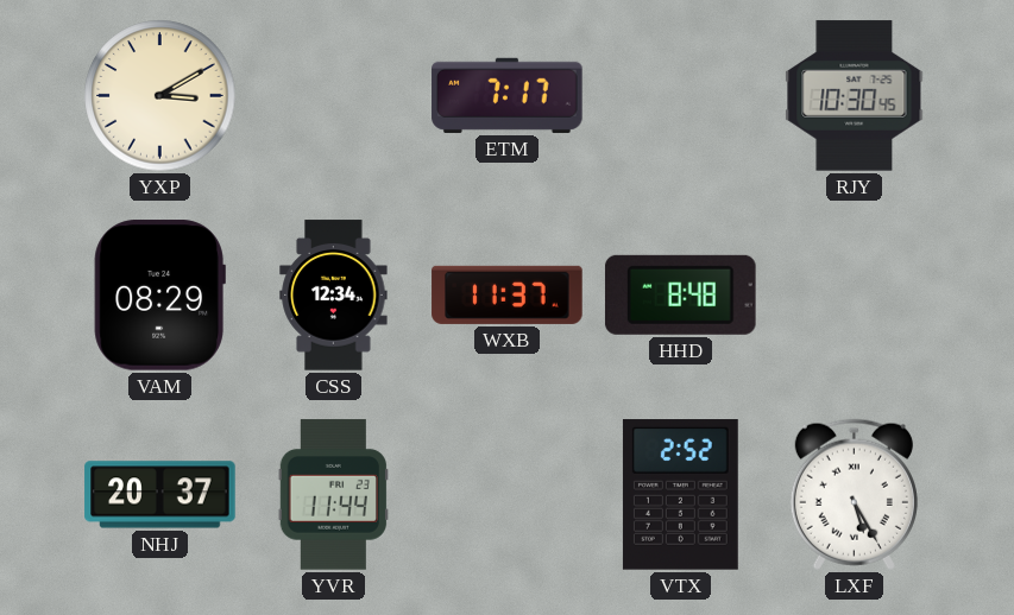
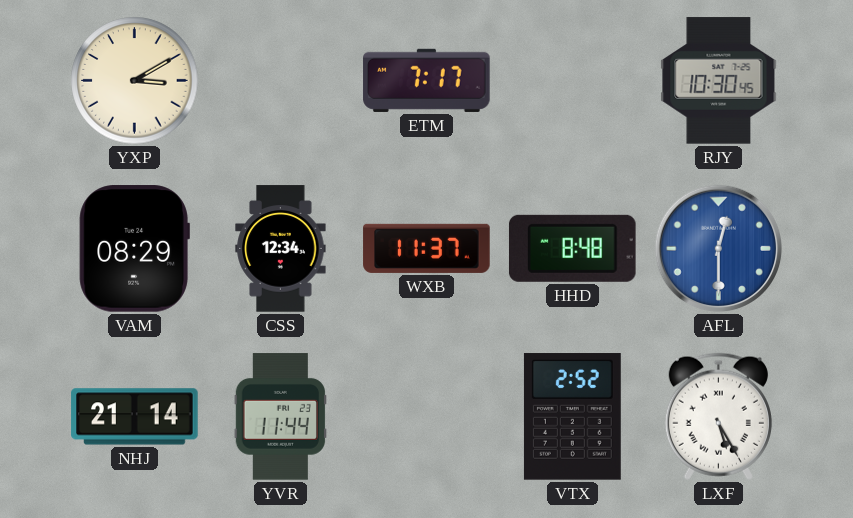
AFL: none -> 12:30
NHJ: 20:37 -> 21:14
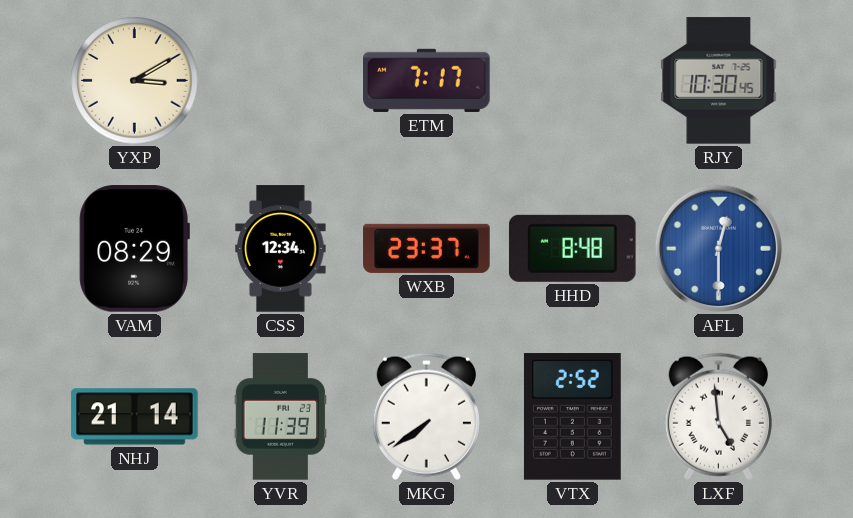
WXB: 11:37 -> 23:37
YVR: 11:44 -> 11:39
MKG: none -> 7:39
LXF: 5:25 -> 4:59
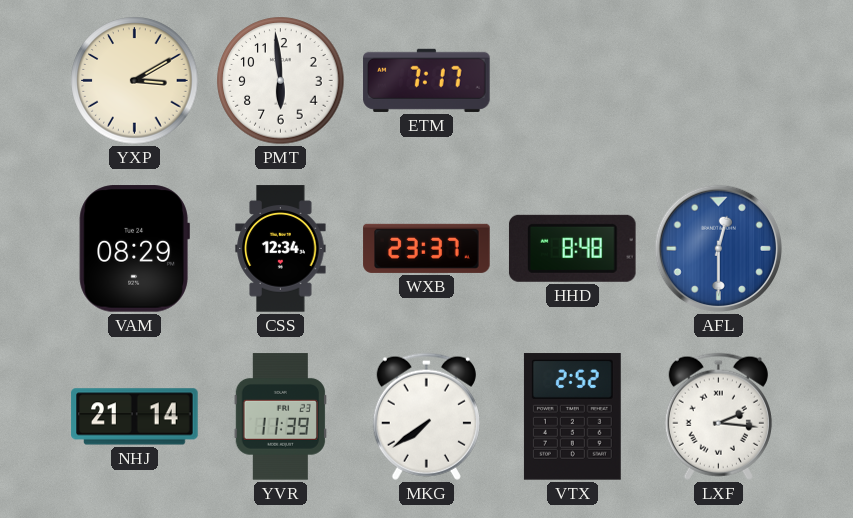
PMT: none -> 5:59
RJY: 10:30 -> none
LXF: 4:59 -> 2:16
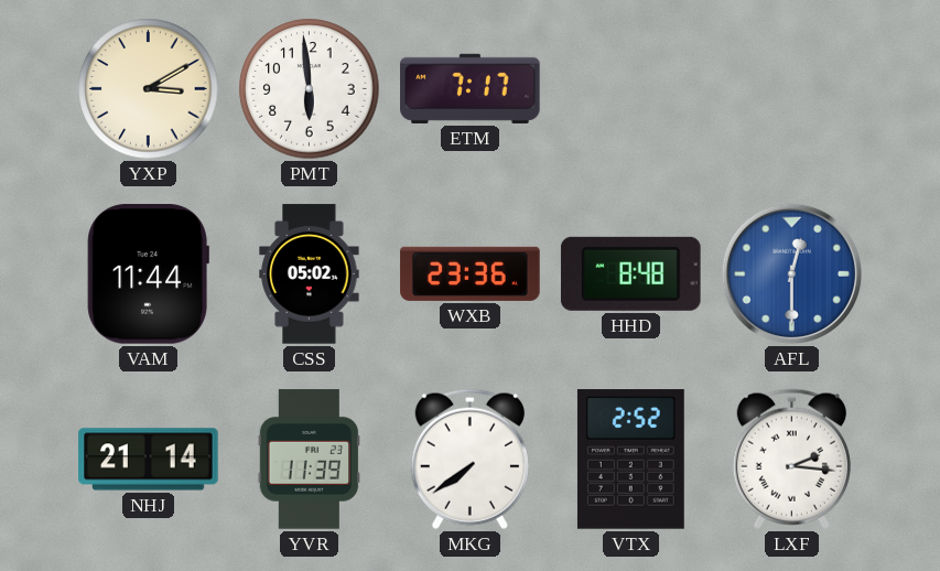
VAM: 08:29 -> 11:44
CSS: 12:34 -> 05:02
WXB: 23:37 -> 23:36
